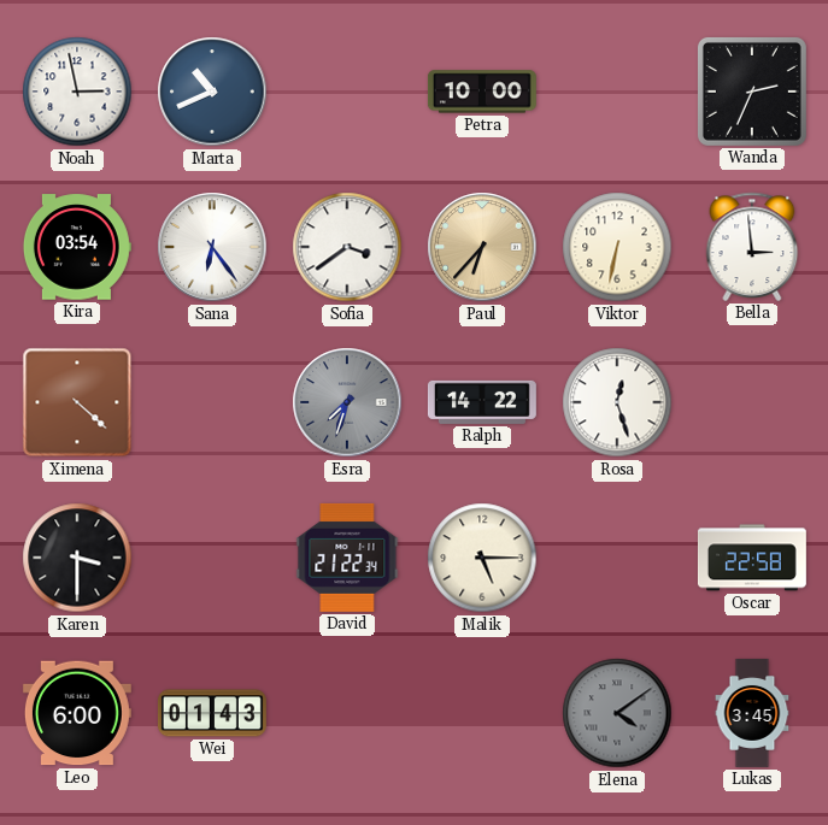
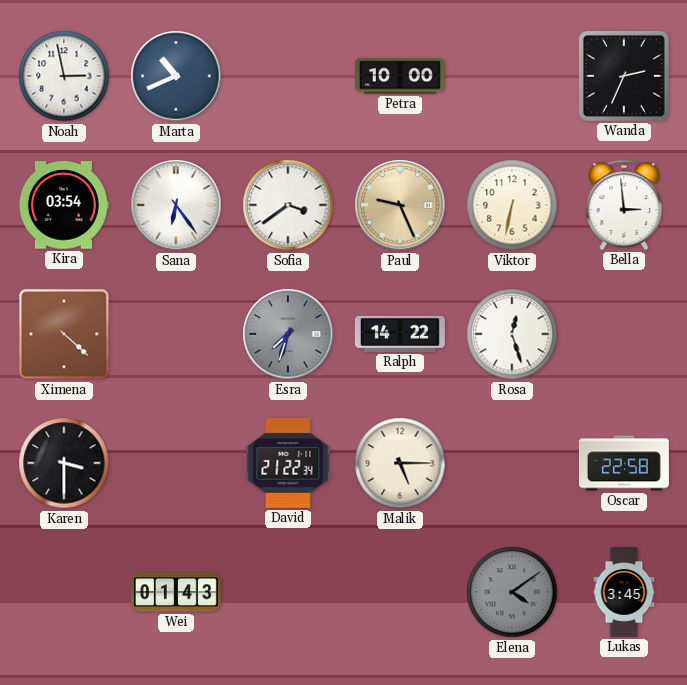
Paul: 6:37 -> 9:26
Leo: 6:00 -> none
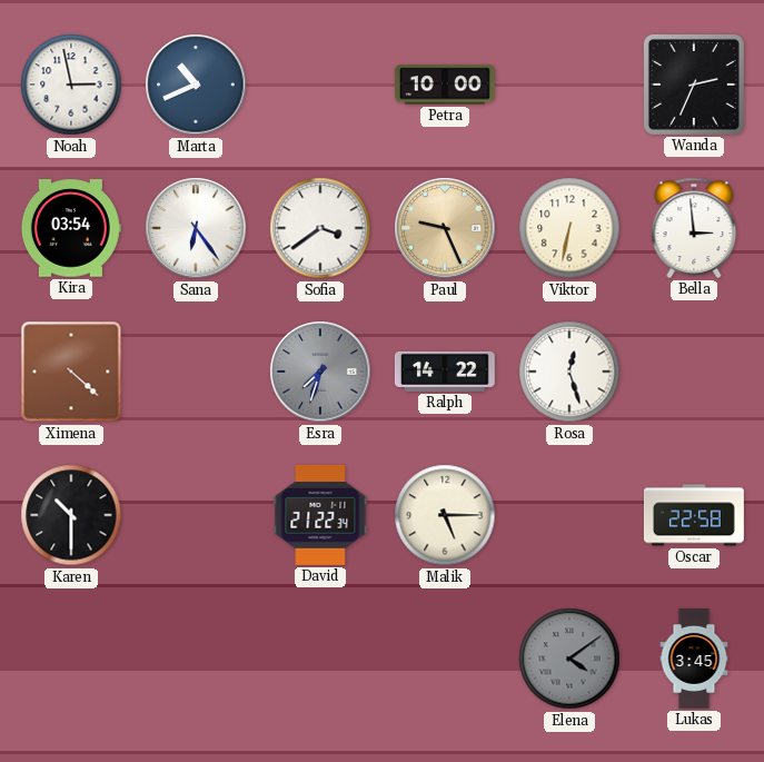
Karen: 3:30 -> 10:30
Wei: 01:43 -> none
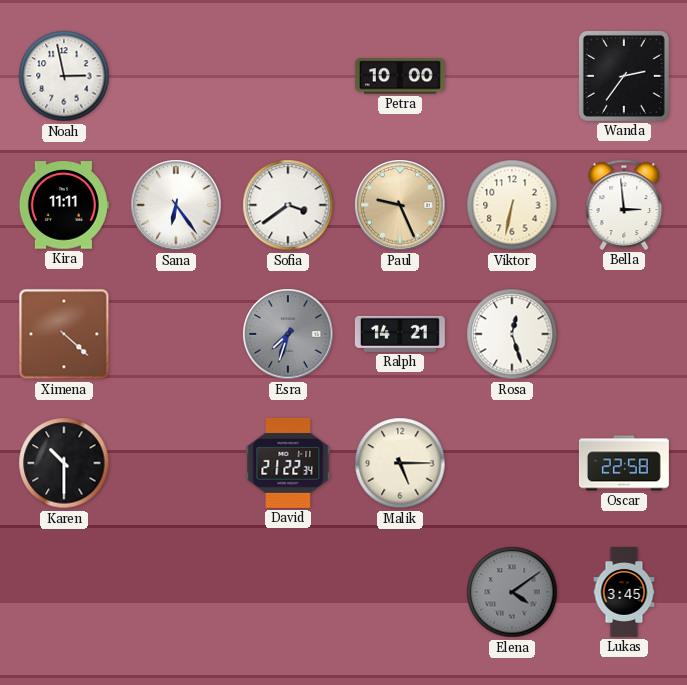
Marta: 10:41 -> none
Wanda: 2:34 -> 2:36
Kira: 03:54 -> 11:11
Ralph: 14:22 -> 14:21
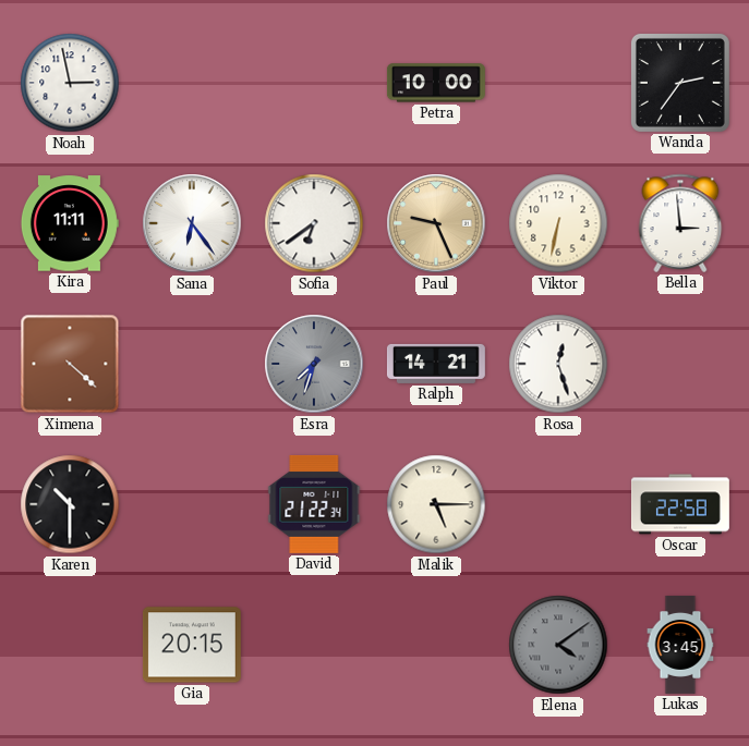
Sofia: 3:39 -> 6:39
Gia: none -> 20:15
